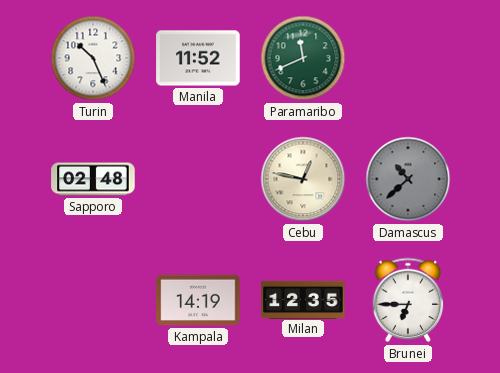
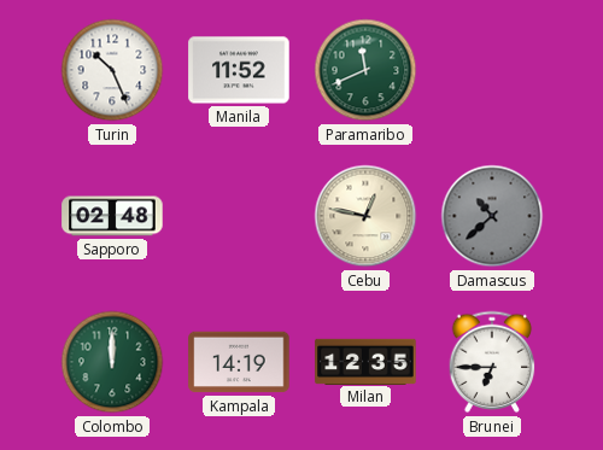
Colombo: none -> 12:00
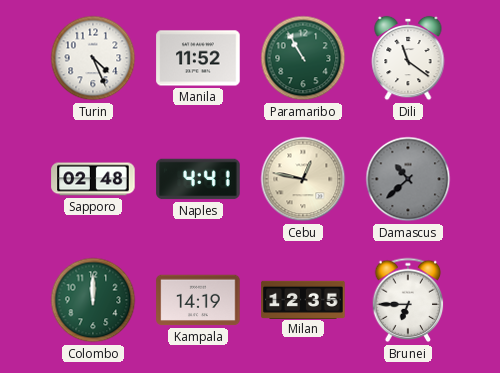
Turin: 10:26 -> 4:26
Paramaribo: 11:41 -> 10:55
Dili: none -> 11:21
Naples: none -> 4:41
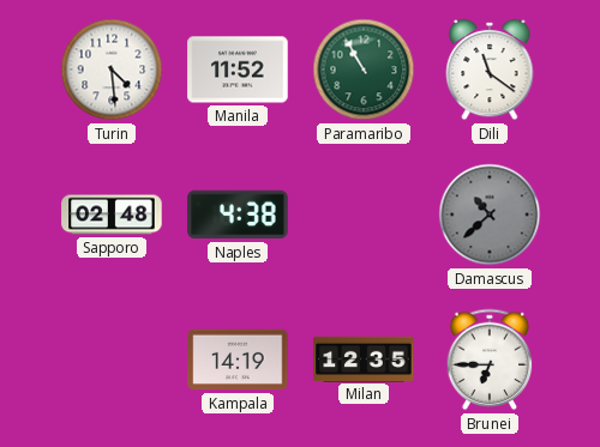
Turin: 4:26 -> 4:29
Naples: 4:41 -> 4:38
Cebu: 12:47 -> none
Colombo: 12:00 -> none
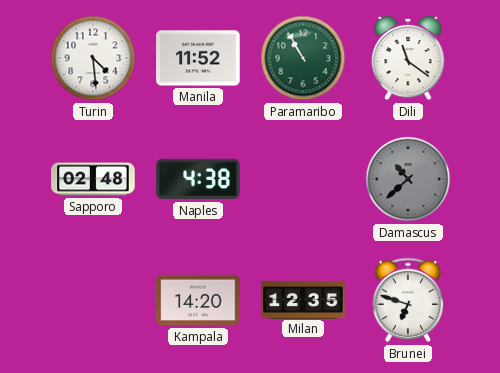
Kampala: 14:19 -> 14:20
Brunei: 6:45 -> 6:48
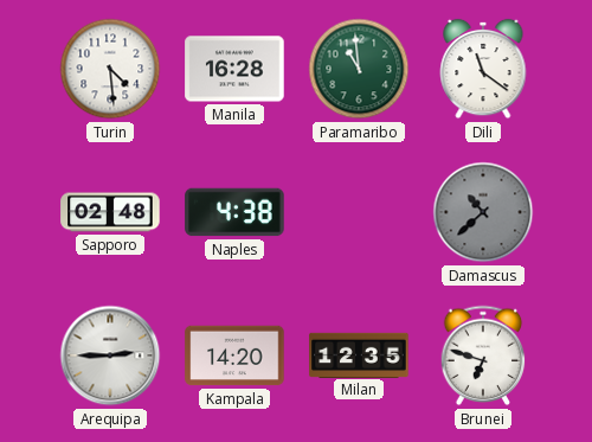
Manila: 11:52 -> 16:28
Paramaribo: 10:55 -> 10:59
Arequipa: none -> 2:45
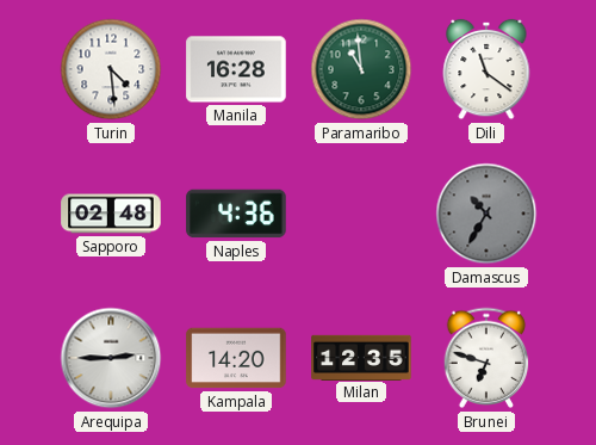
Naples: 4:38 -> 4:36
Damascus: 10:38 -> 10:35
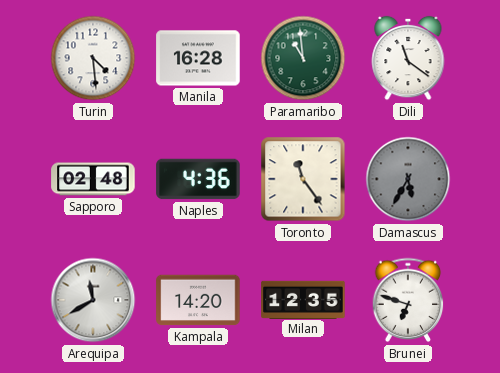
Toronto: none -> 11:24
Damascus: 10:35 -> 5:35
Arequipa: 2:45 -> 11:40
